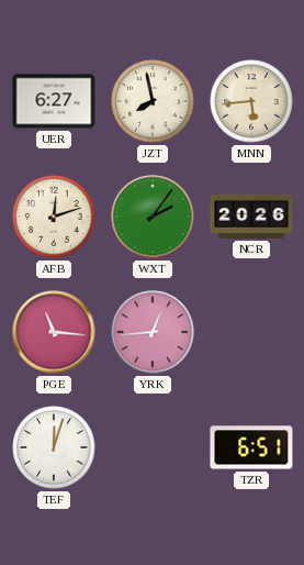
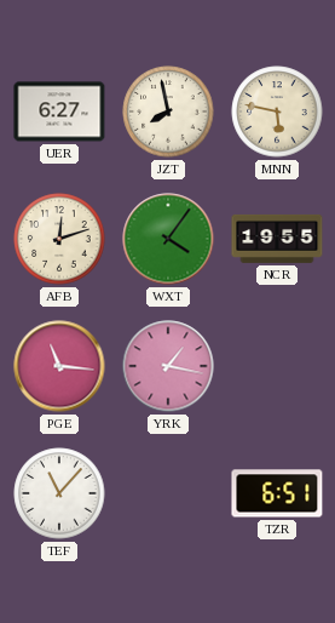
MNN: 5:44 -> 5:47
WXT: 2:06 -> 4:06
NCR: 20:26 -> 19:55
YRK: 12:44 -> 1:17
TEF: 12:03 -> 11:07
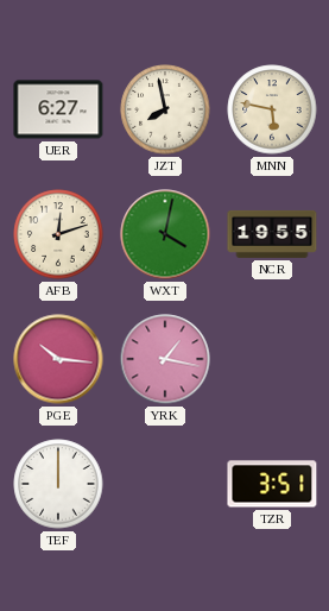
WXT: 4:06 -> 4:02
PGE: 11:16 -> 10:16
TEF: 11:07 -> 12:00
TZR: 6:51 -> 3:51
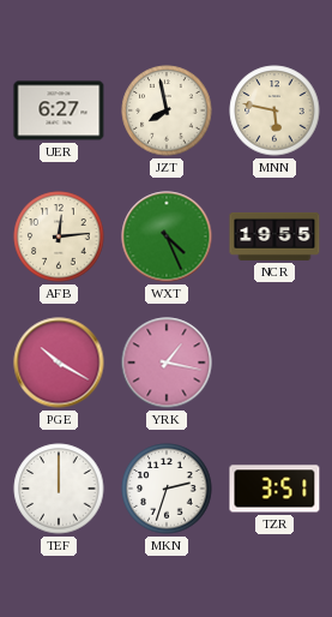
AFB: 12:12 -> 12:14
WXT: 4:02 -> 4:26
PGE: 10:16 -> 10:20
MKN: none -> 2:33
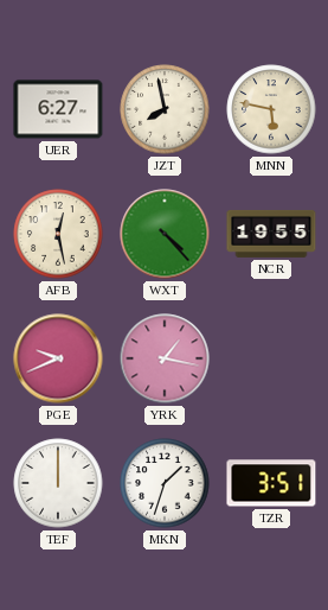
AFB: 12:14 -> 12:28
WXT: 4:26 -> 4:23
PGE: 10:20 -> 9:41
MKN: 2:33 -> 1:33
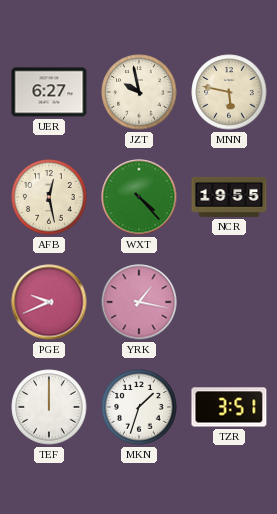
JZT: 7:58 -> 9:58
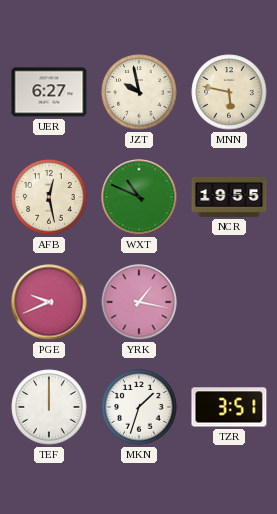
WXT: 4:23 -> 10:49
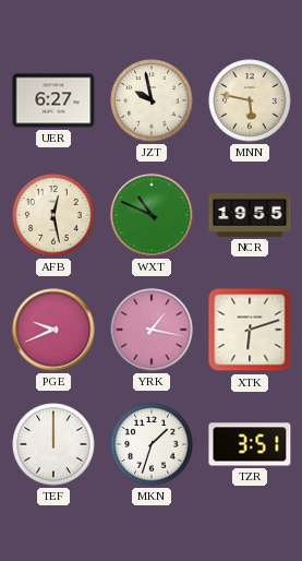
XTK: none -> 6:12
